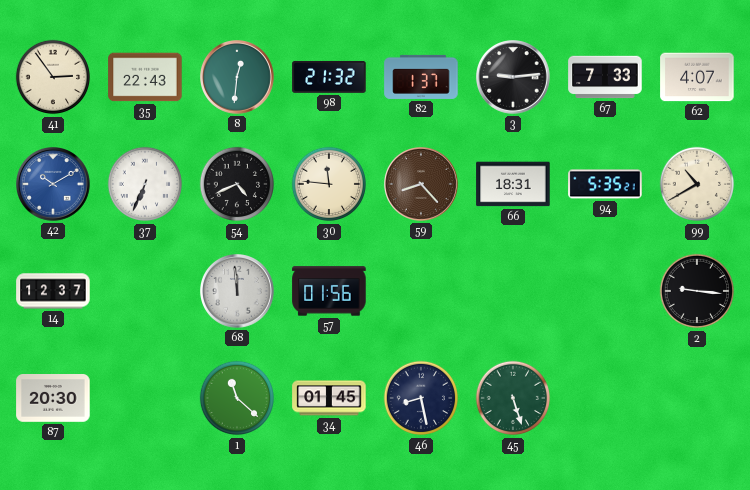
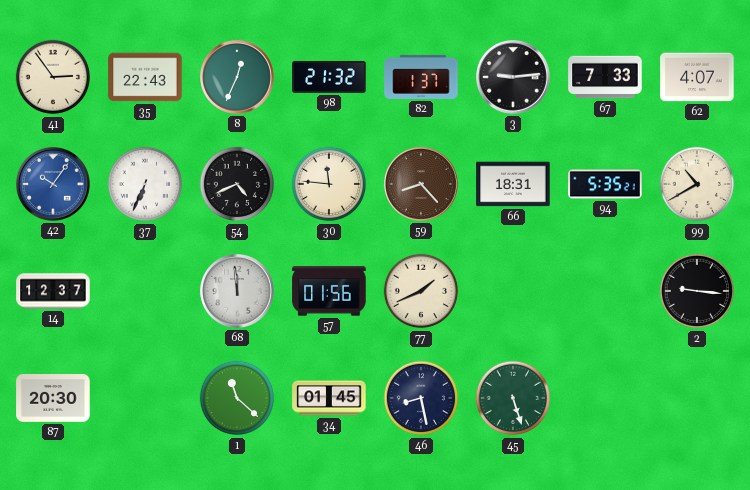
8: 12:31 -> 12:34
42: 10:10 -> 10:06
77: none -> 1:41
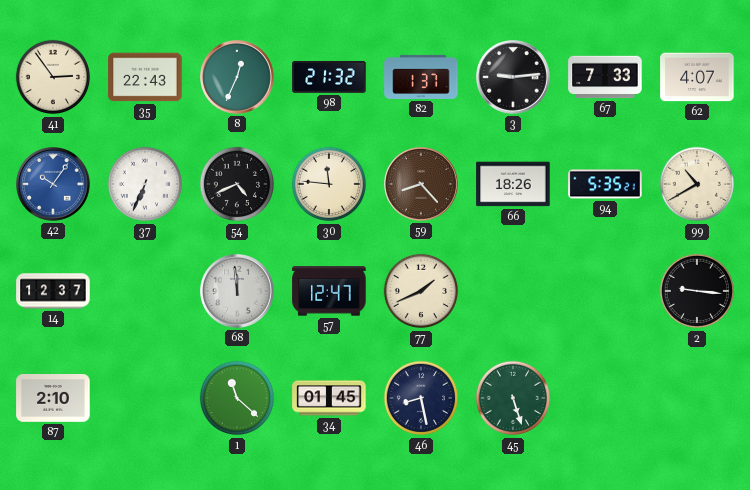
66: 18:31 -> 18:26
57: 01:56 -> 12:47
87: 20:30 -> 2:10
